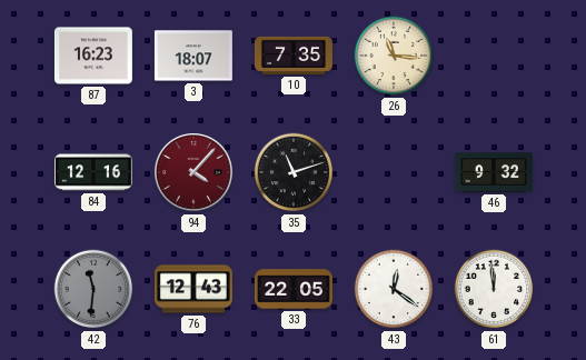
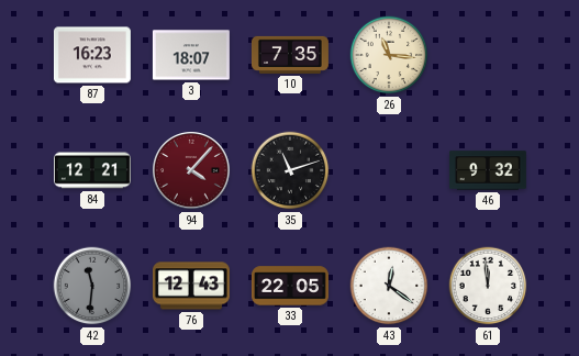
84: 12:16 -> 12:21
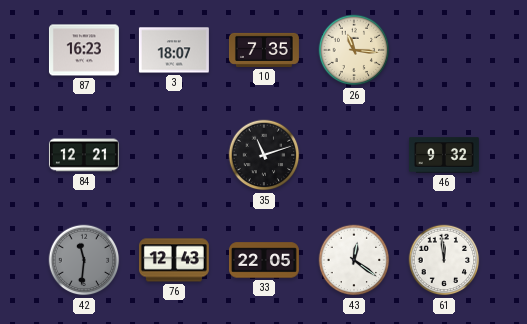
94: 4:07 -> none
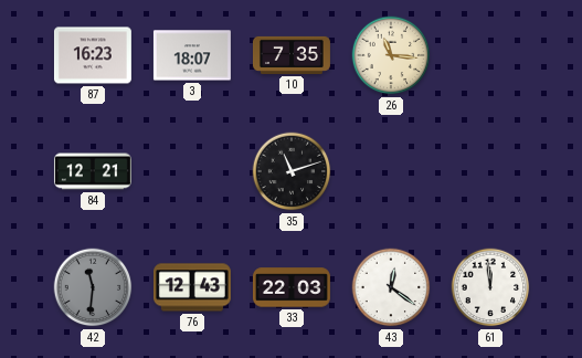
46: 9:32 -> none
33: 22:05 -> 22:03
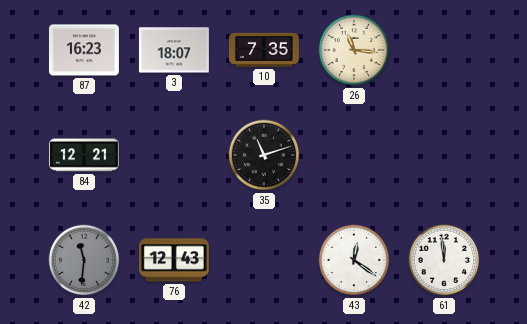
33: 22:03 -> none
